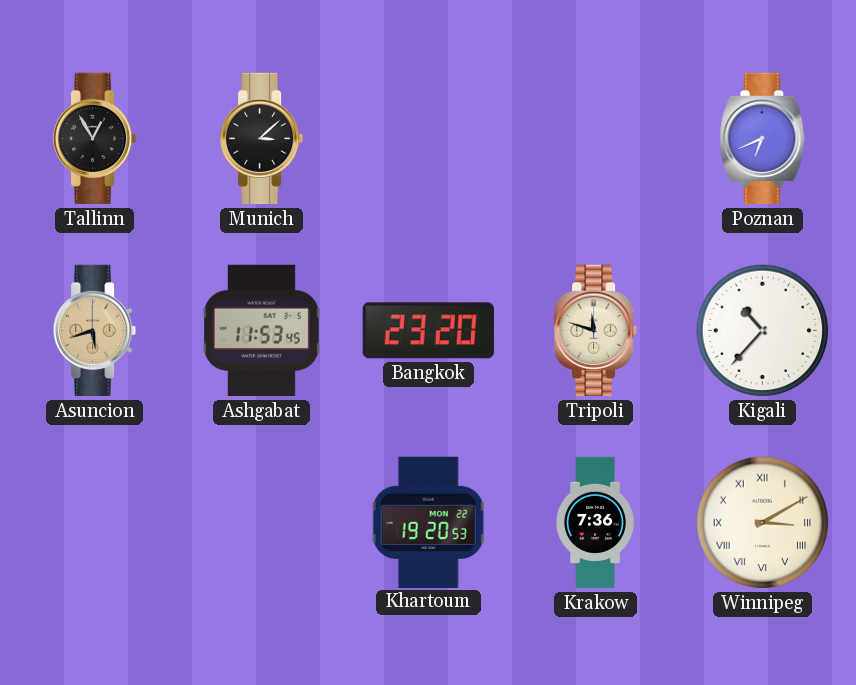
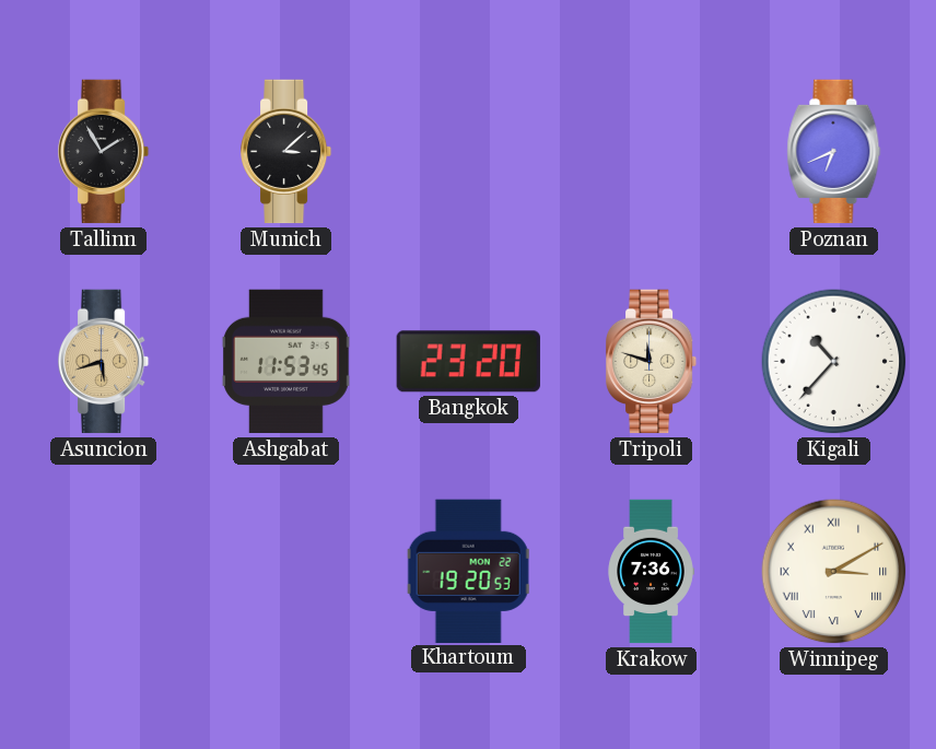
Tallinn: 12:55 -> 1:55
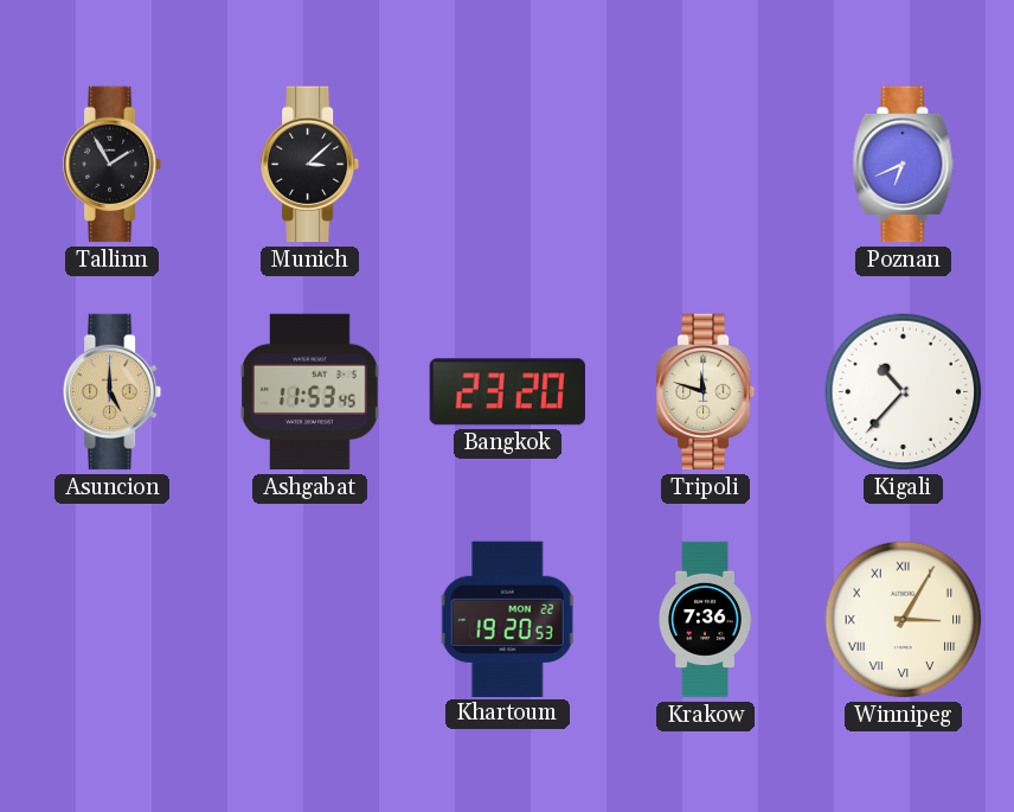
Asuncion: 5:42 -> 5:00
Winnipeg: 3:10 -> 3:05
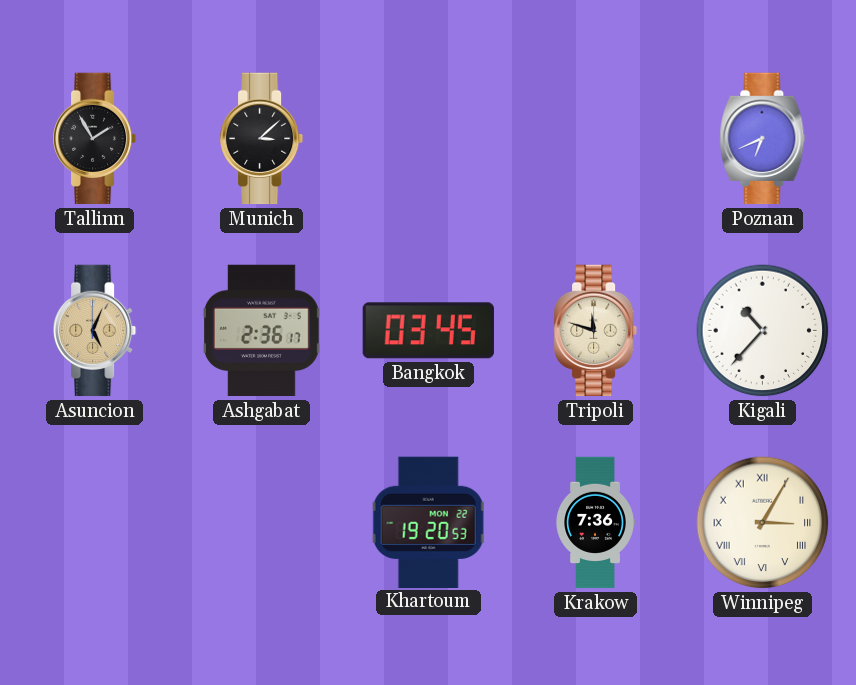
Asuncion: 5:00 -> 5:04
Ashgabat: 11:53 -> 2:36
Bangkok: 23:20 -> 03:45
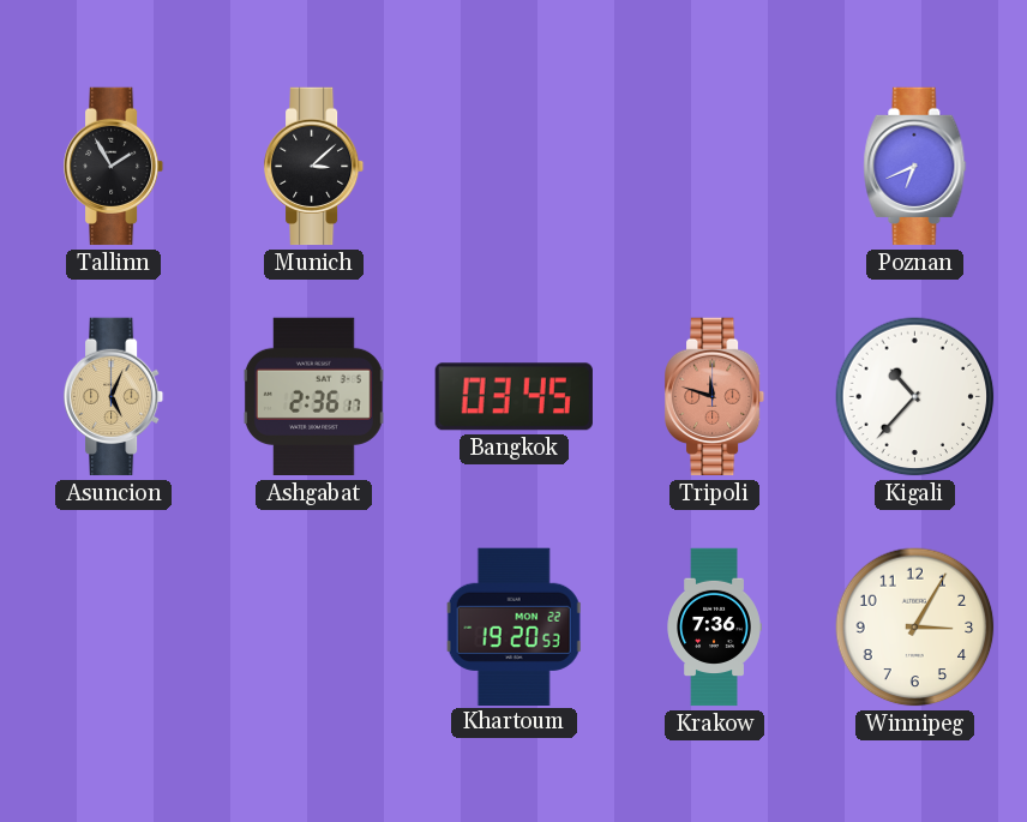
Tripoli dial: cream -> salmon
Winnipeg numerals: Roman -> Arabic
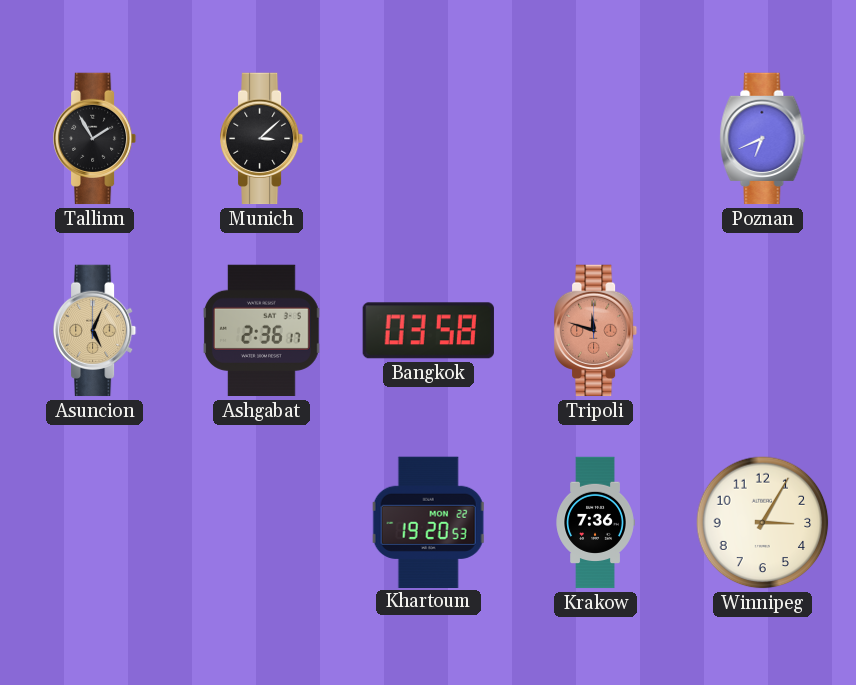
Bangkok: 03:45 -> 03:58
Kigali: 10:37 -> none
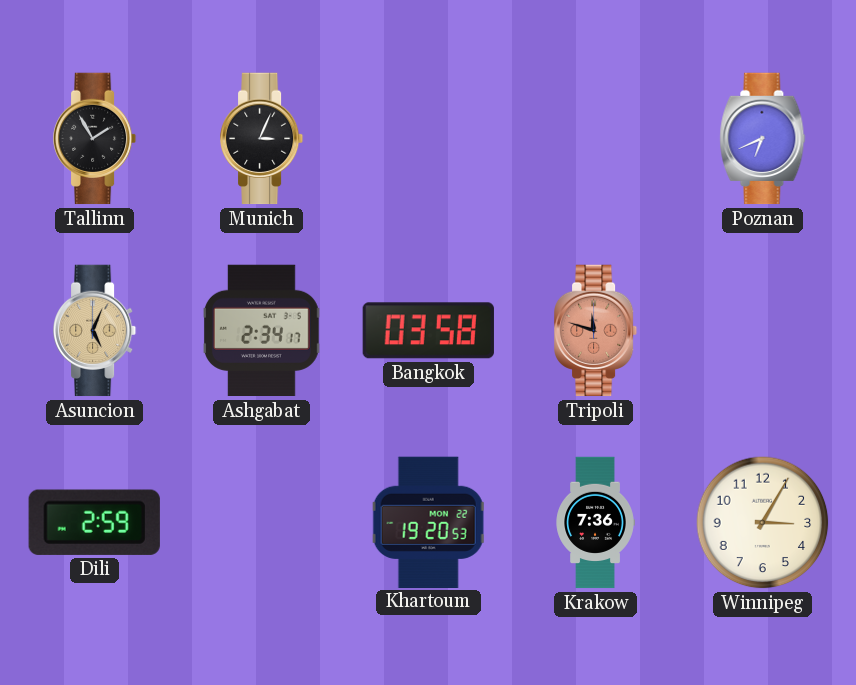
Munich: 3:08 -> 3:04
Ashgabat: 2:36 -> 2:34
Dili: none -> 2:59
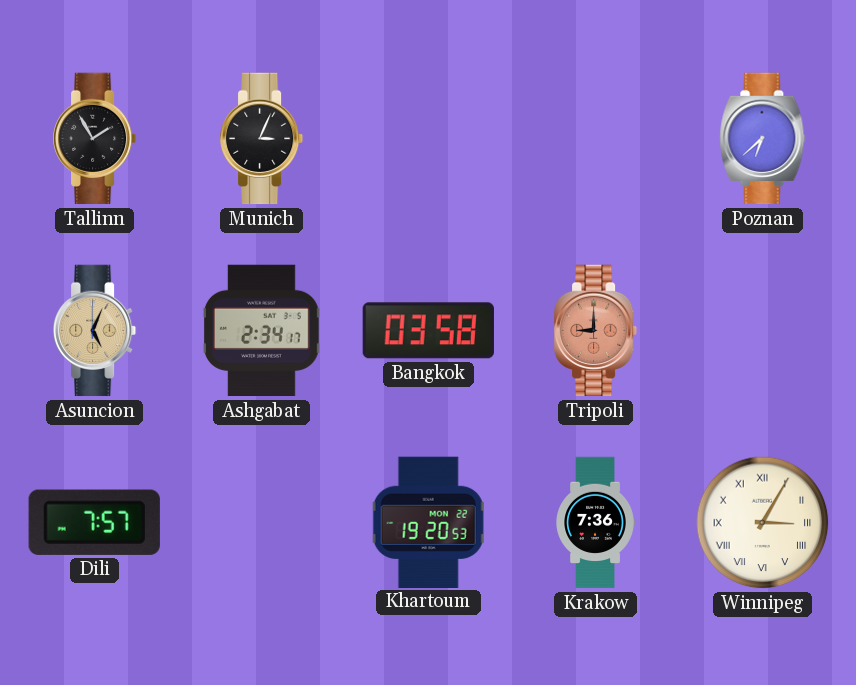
Poznan: 6:41 -> 6:38
Tripoli: 11:48 -> 9:00
Dili: 2:59 -> 7:57
Winnipeg numerals: Arabic -> Roman
